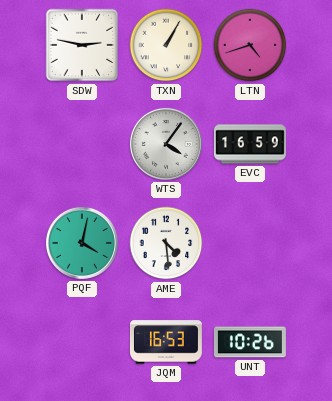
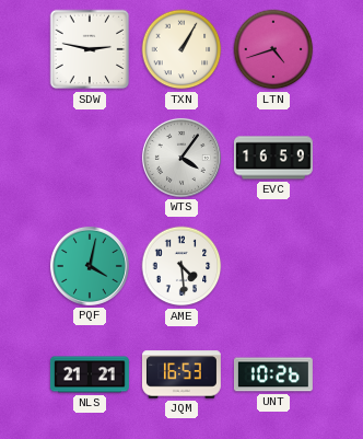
NLS: none -> 21:21
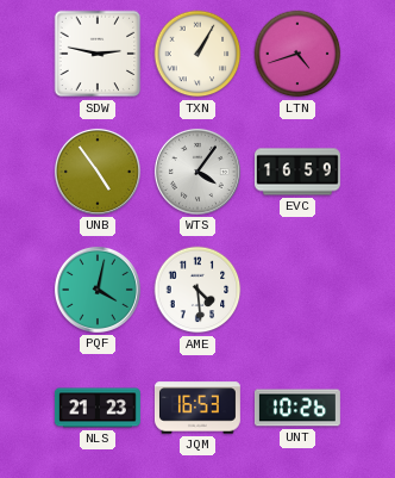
UNB: none -> 4:54
NLS: 21:21 -> 21:23
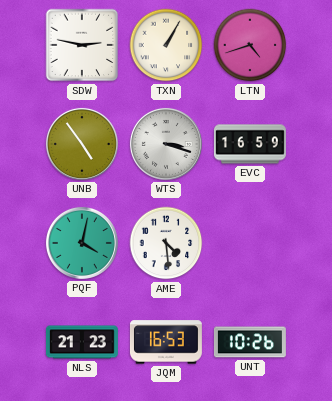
WTS: 4:06 -> 3:18
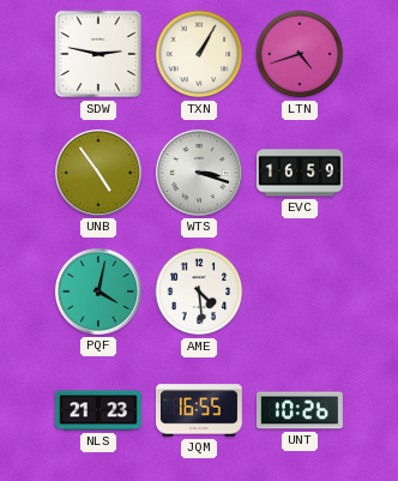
JQM: 16:53 -> 16:55
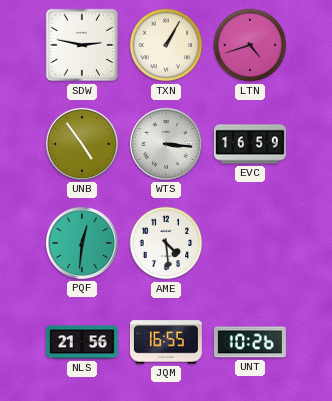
WTS: 3:18 -> 3:16
PQF: 4:02 -> 12:31
NLS: 21:23 -> 21:56
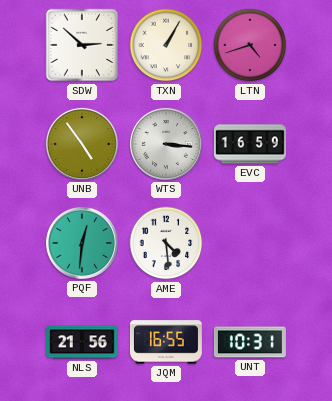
SDW: 2:47 -> 2:52
UNT: 10:26 -> 10:31
